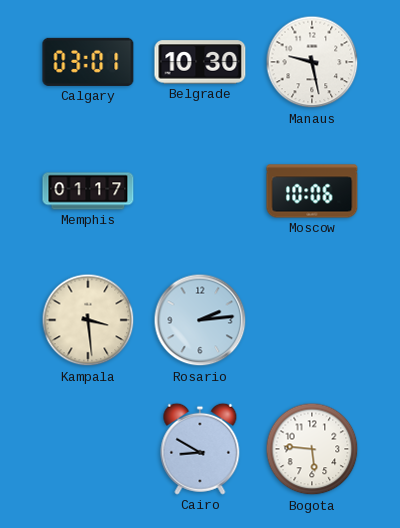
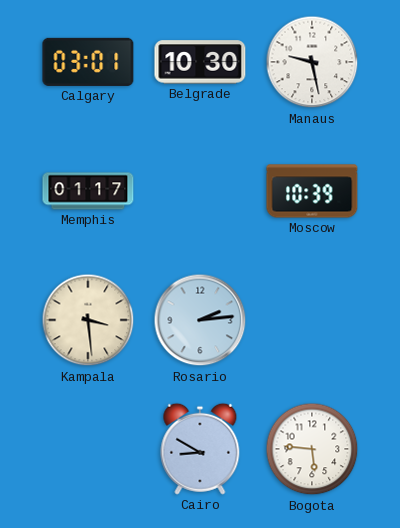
Moscow: 10:06 -> 10:39
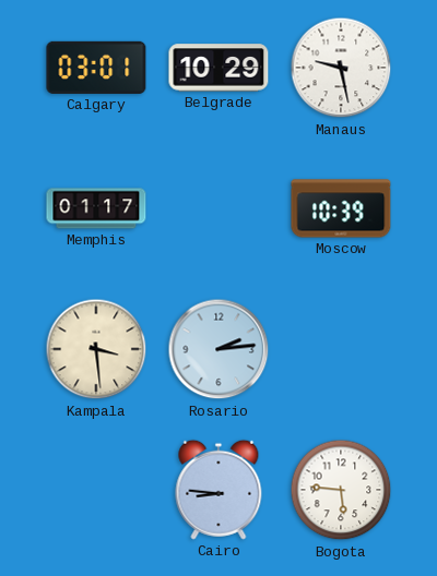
Belgrade: 10:30 -> 10:29
Cairo: 8:50 -> 8:46
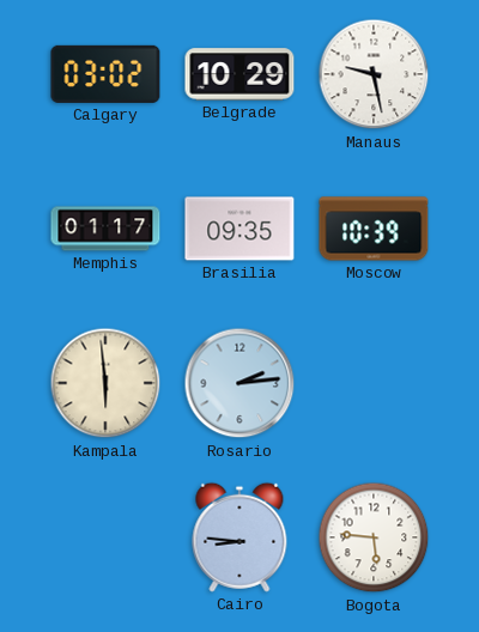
Calgary: 03:01 -> 03:02
Brasilia: none -> 09:35
Kampala: 3:29 -> 5:59
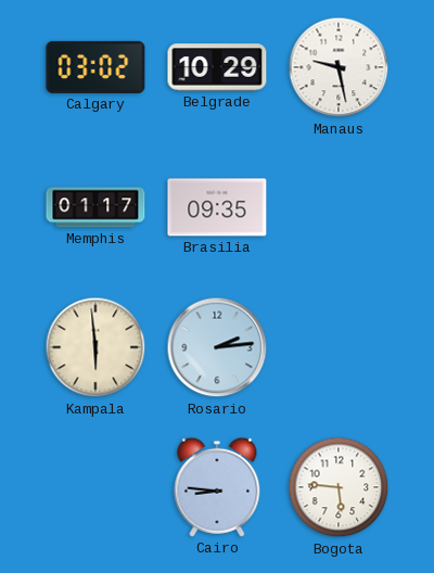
Moscow: 10:39 -> none
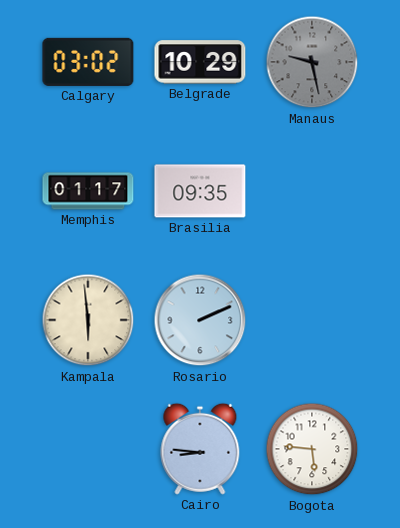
Manaus dial: white -> grey
Rosario: 2:14 -> 2:11
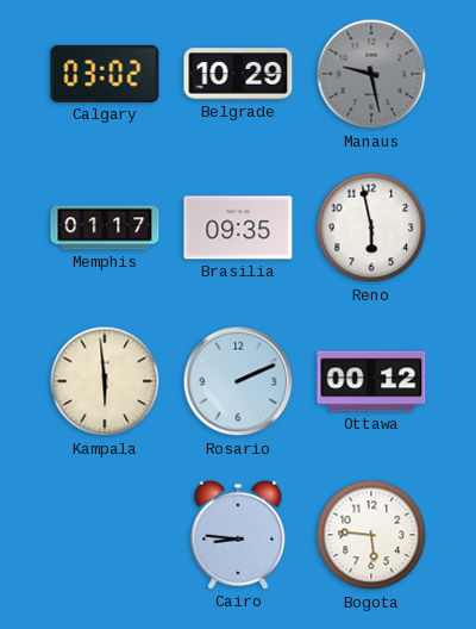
Reno: none -> 5:58
Ottawa: none -> 00:12
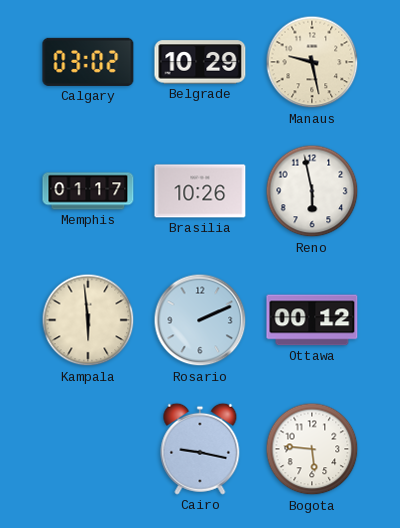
Manaus dial: grey -> cream
Brasilia: 09:35 -> 10:26
Cairo: 8:46 -> 9:17
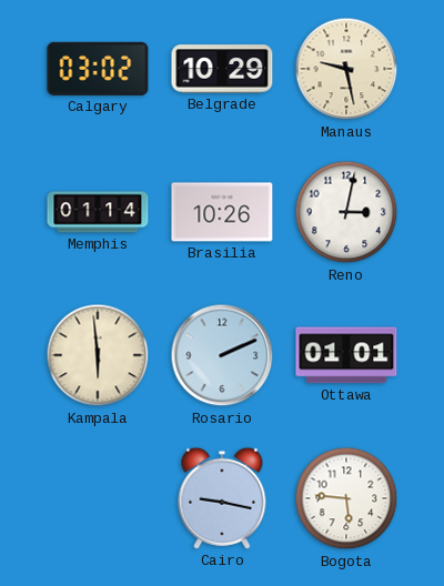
Memphis: 01:17 -> 01:14
Reno: 5:58 -> 3:02
Ottawa: 00:12 -> 01:01
